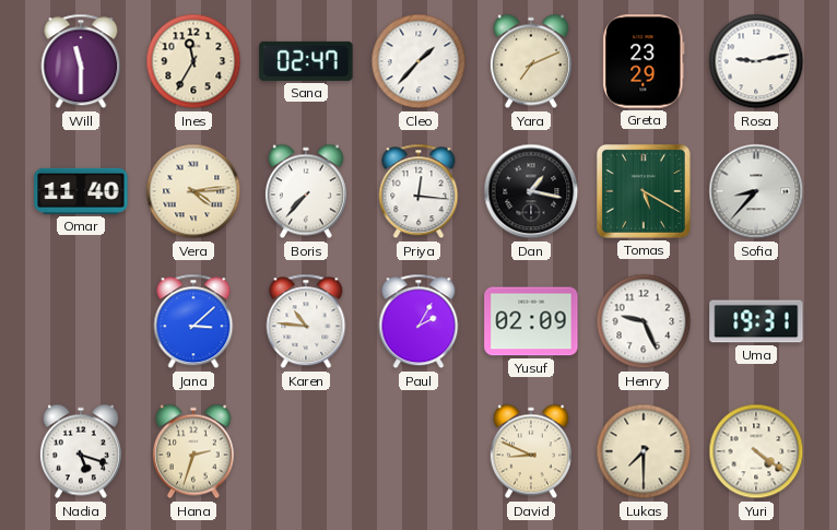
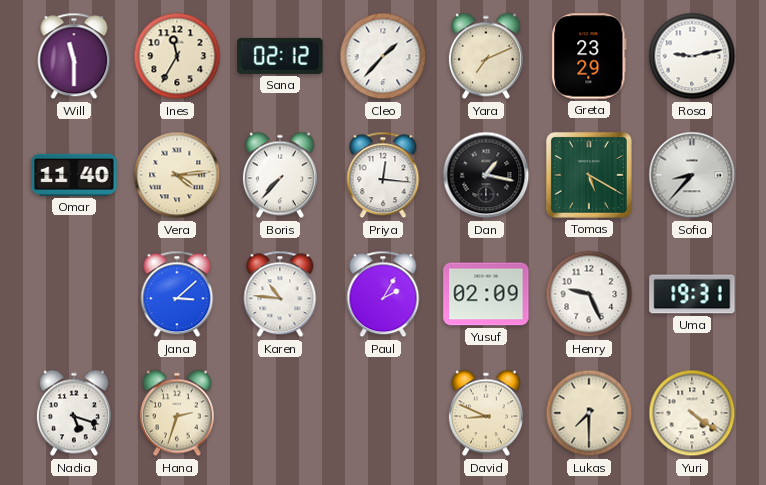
Sana: 02:47 -> 02:12
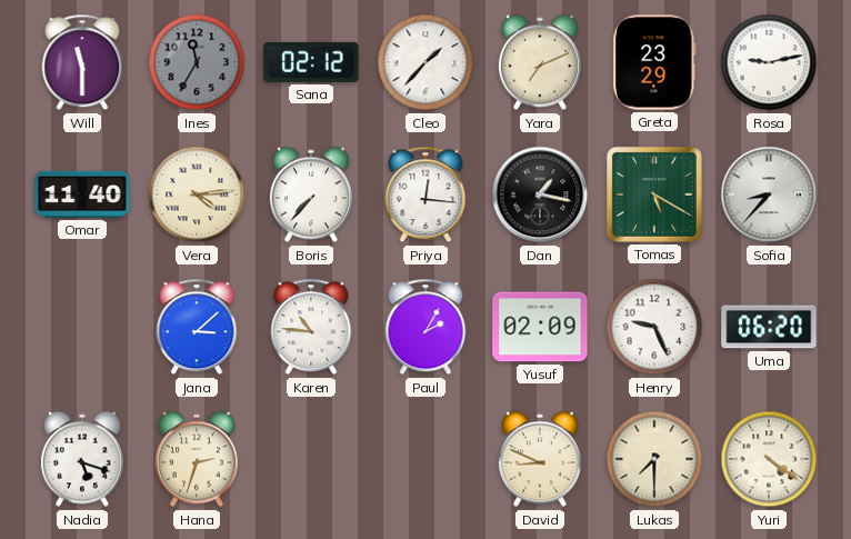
Ines dial: cream -> grey
Uma: 19:31 -> 06:20
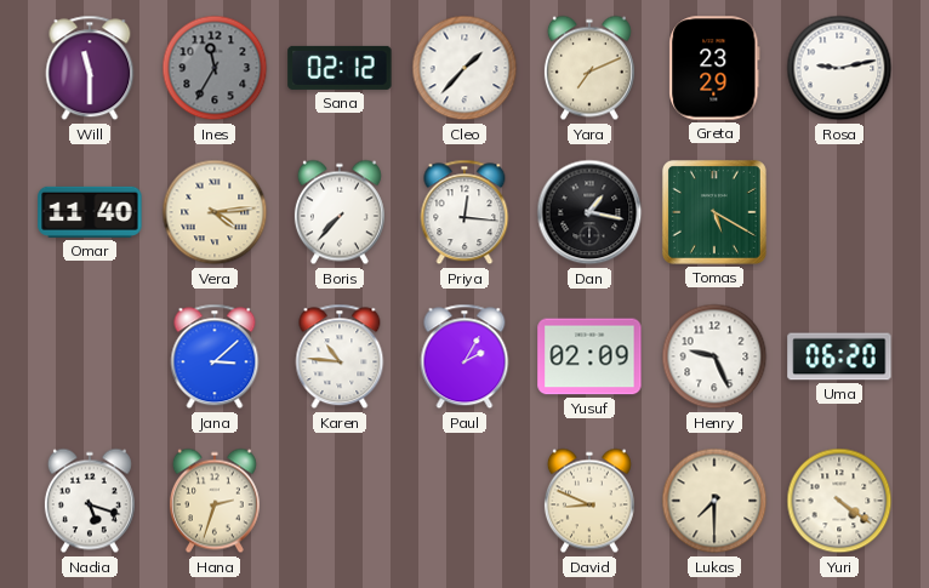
Sofia: 8:37 -> none
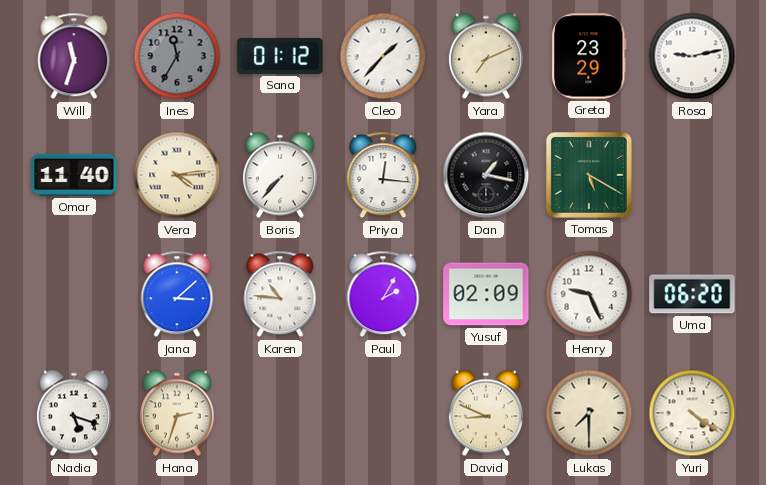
Will: 11:30 -> 11:33
Sana: 02:12 -> 01:12
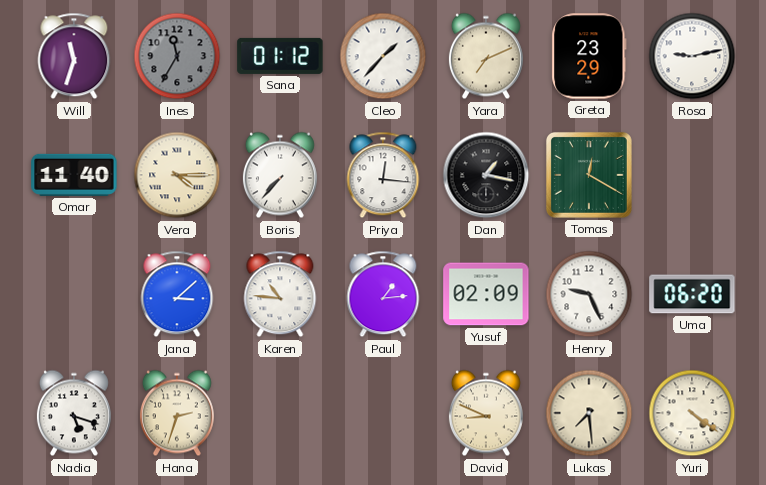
Vera: 4:14 -> 4:15
Tomas: 5:20 -> 12:20
Paul: 2:05 -> 1:14
Lukas: 7:30 -> 7:29
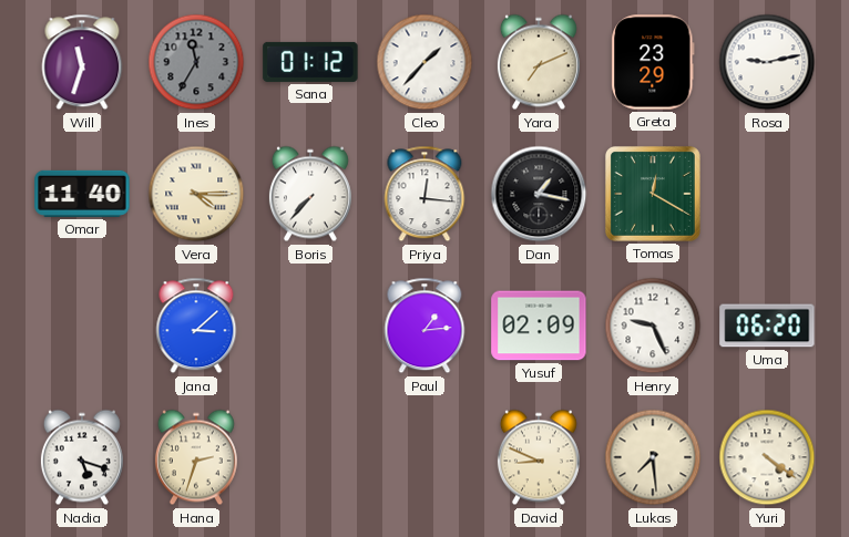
Karen: 10:46 -> none
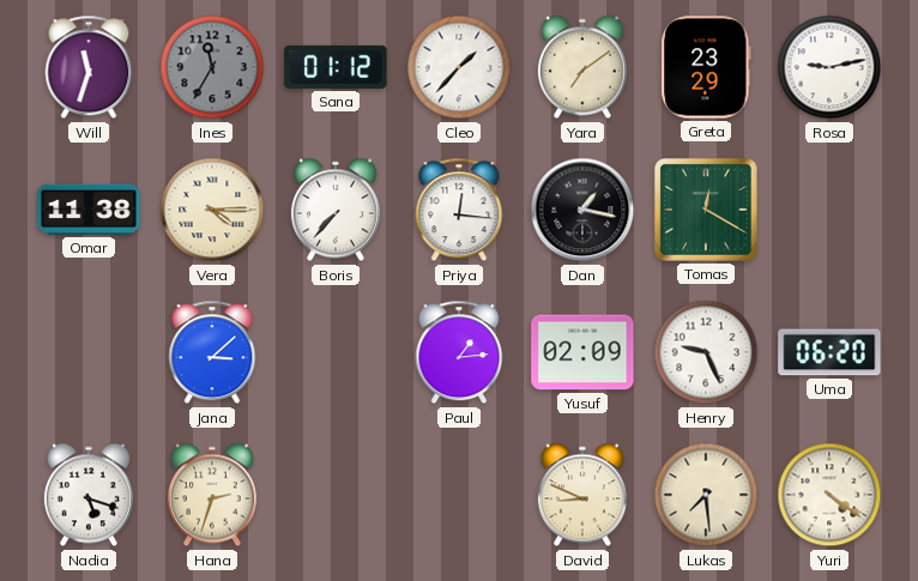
Yara: 7:11 -> 7:09
Omar: 11:40 -> 11:38
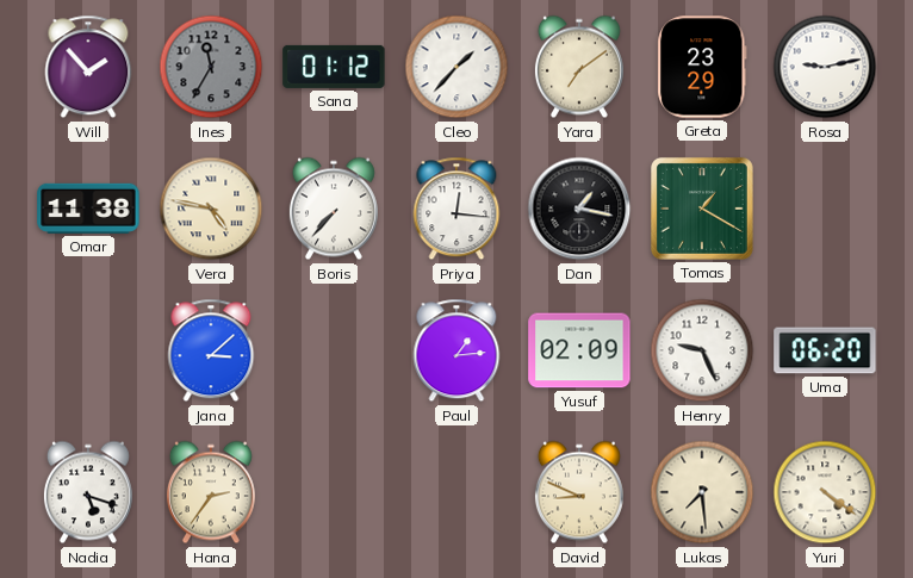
Will: 11:33 -> 1:53
Vera: 4:15 -> 4:47
Tomas: 12:20 -> 1:20
Hana: 2:33 -> 2:36
